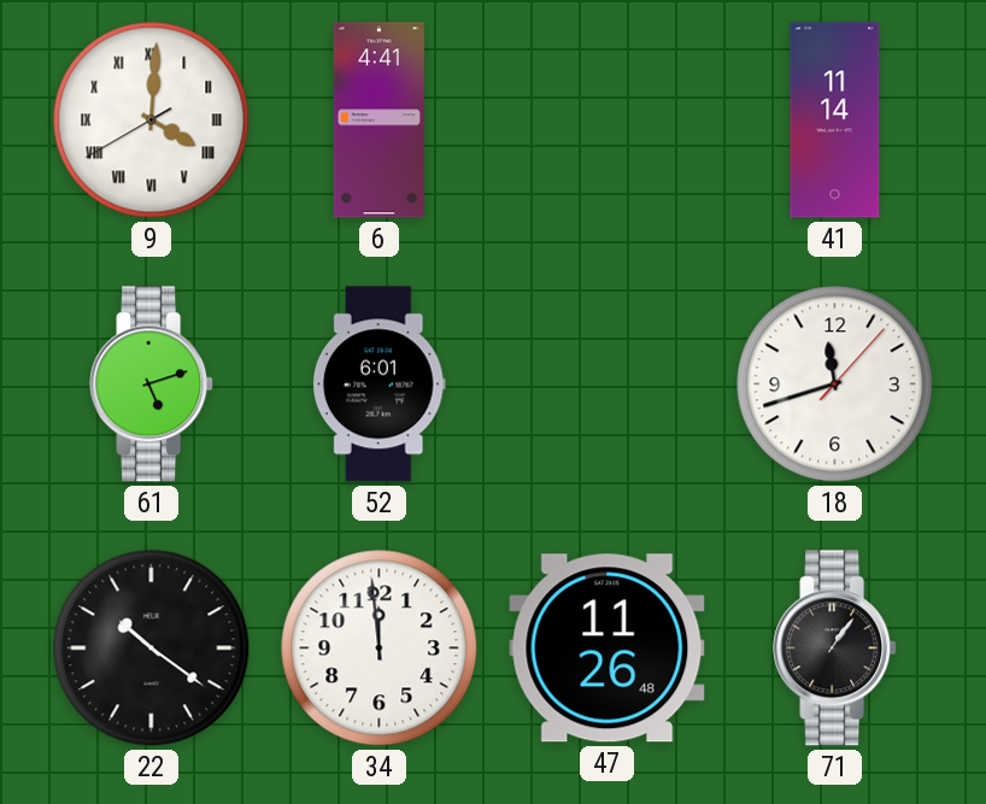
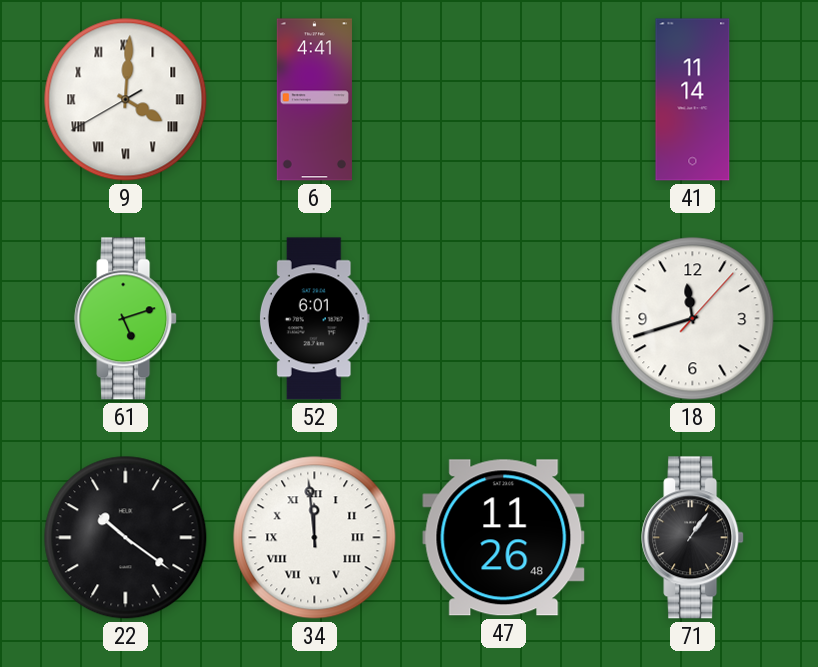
34 numerals: Arabic -> Roman
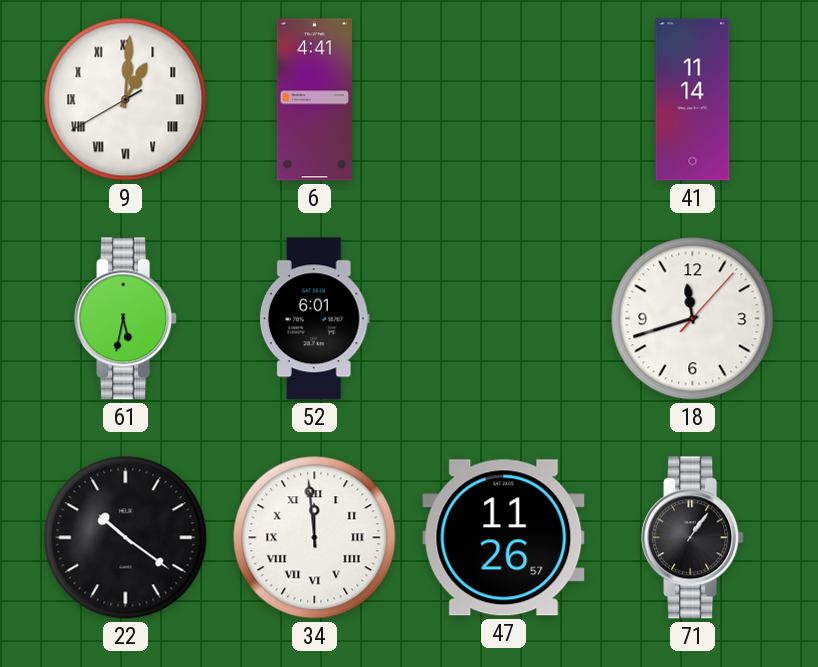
9: 4:00 -> 1:00
61: 5:12 -> 5:32
47: 11:26:48 -> 11:26:57
